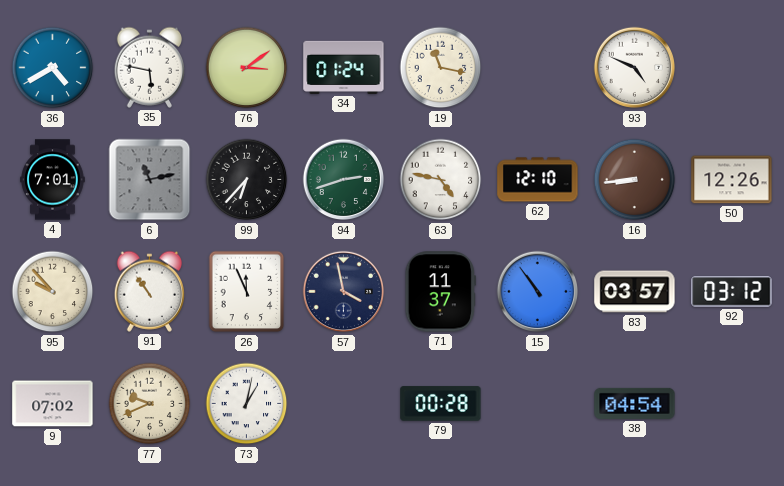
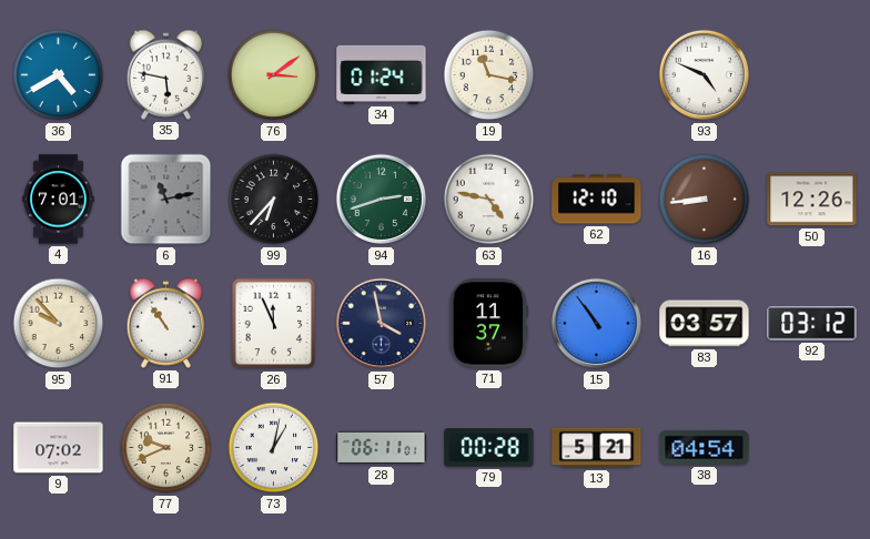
28: none -> 06:11
13: none -> 5:21
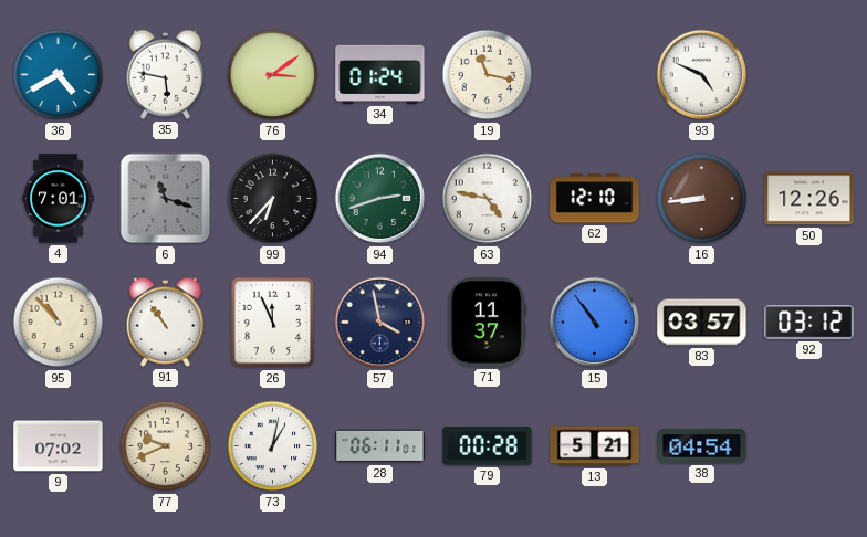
6: 11:13 -> 11:18
95: 9:53 -> 10:53
